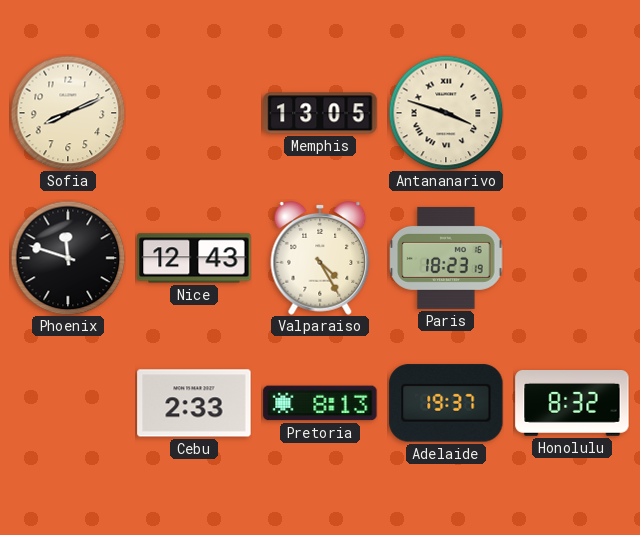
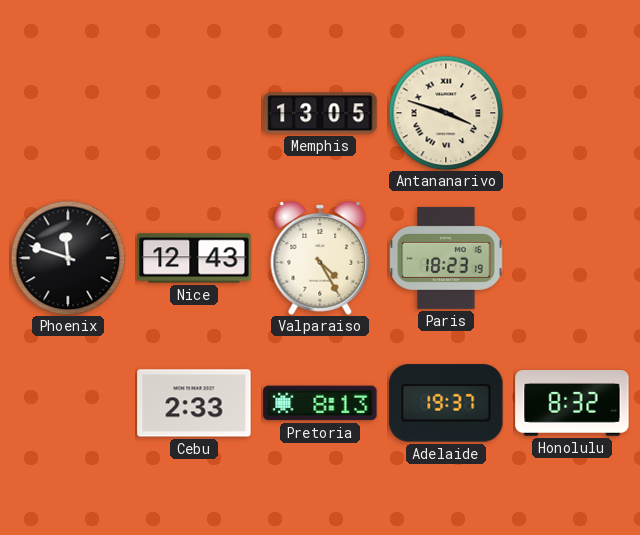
Sofia: 8:11 -> none
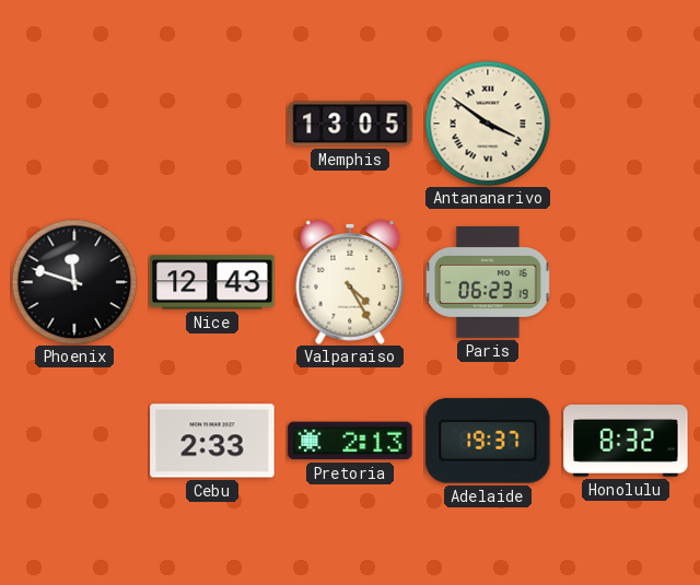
Antananarivo: 3:48 -> 3:51
Paris: 18:23 -> 06:23
Pretoria: 8:13 -> 2:13
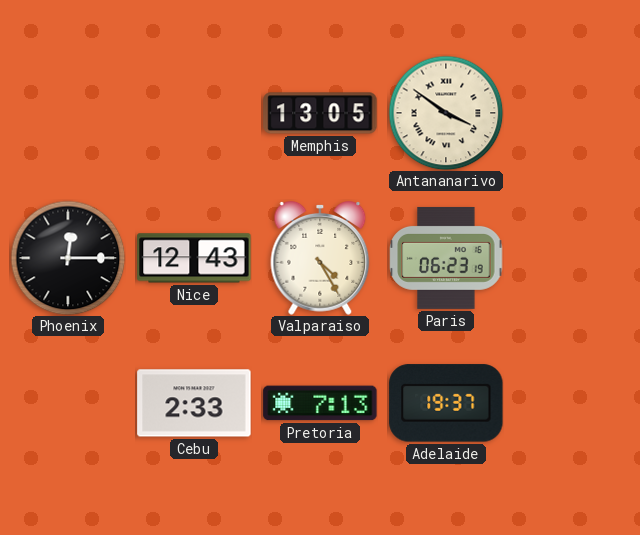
Phoenix: 11:48 -> 12:15
Pretoria: 2:13 -> 7:13
Honolulu: 8:32 -> none
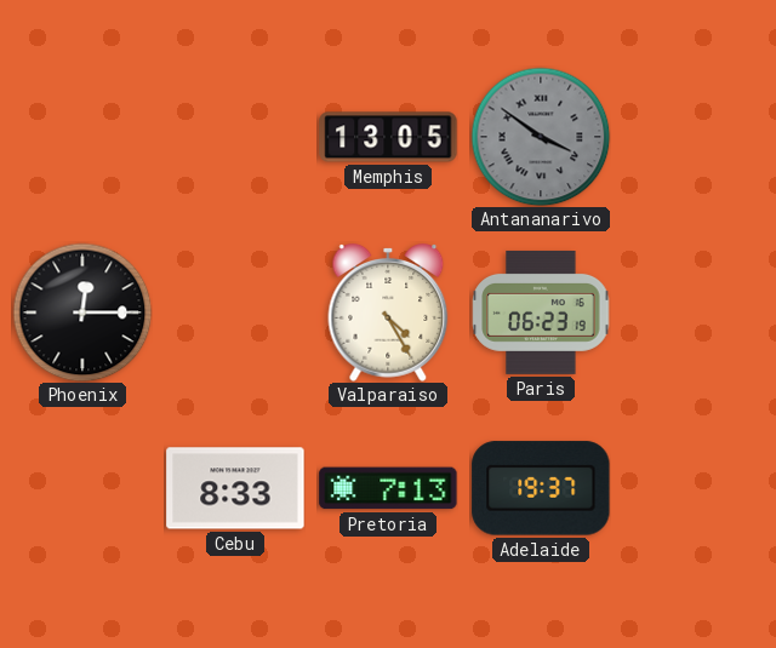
Antananarivo dial: cream -> grey
Nice: 12:43 -> none
Cebu: 2:33 -> 8:33
